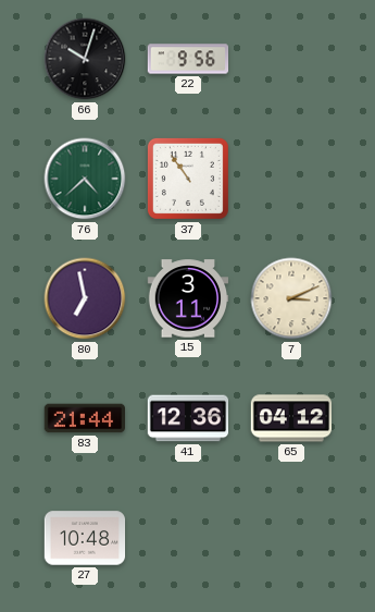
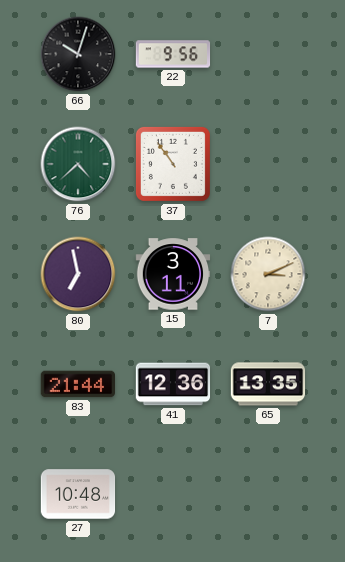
65: 04:12 -> 13:35
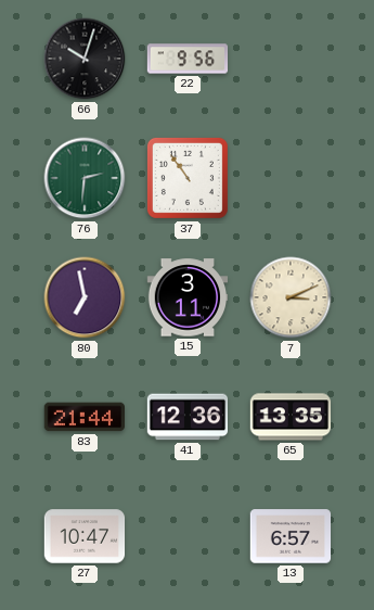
76: 4:38 -> 2:31
27: 10:48 -> 10:47
13: none -> 6:57
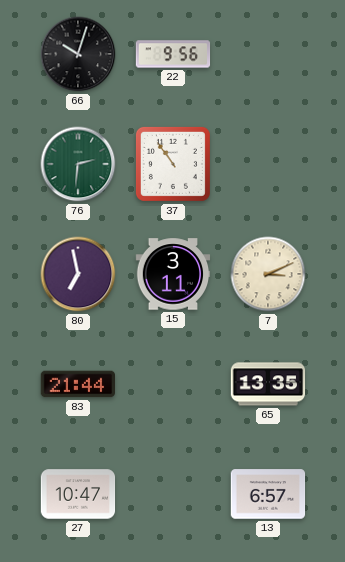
41: 12:36 -> none
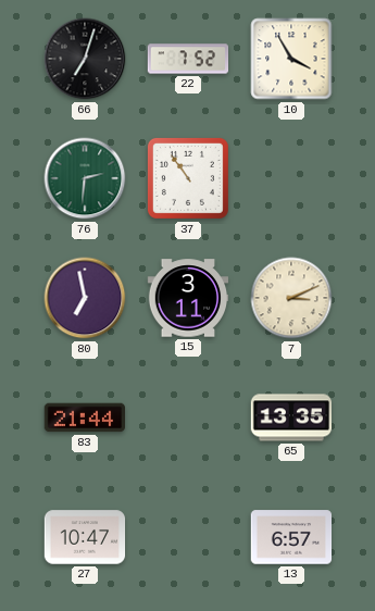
66: 10:03 -> 7:03
22: 9:56 -> 7:52
10: none -> 3:55
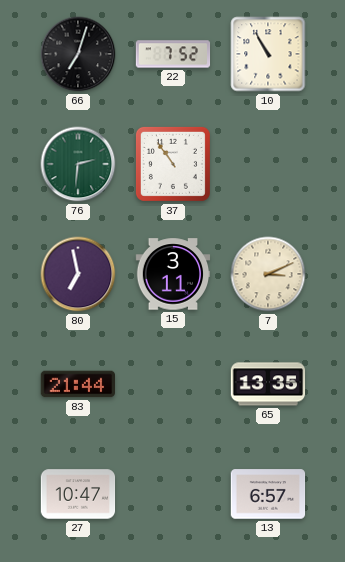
10: 3:55 -> 10:55
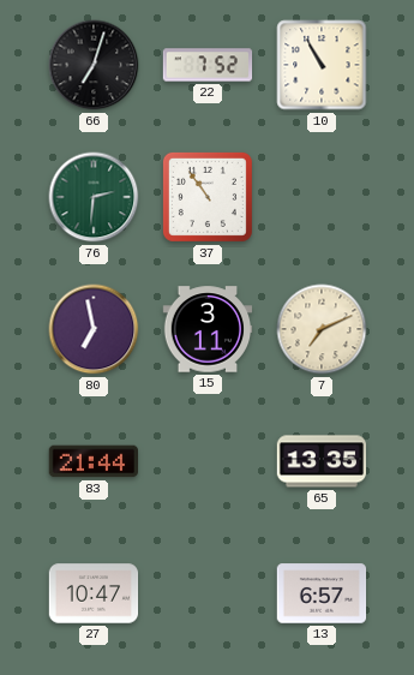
7: 3:11 -> 7:11
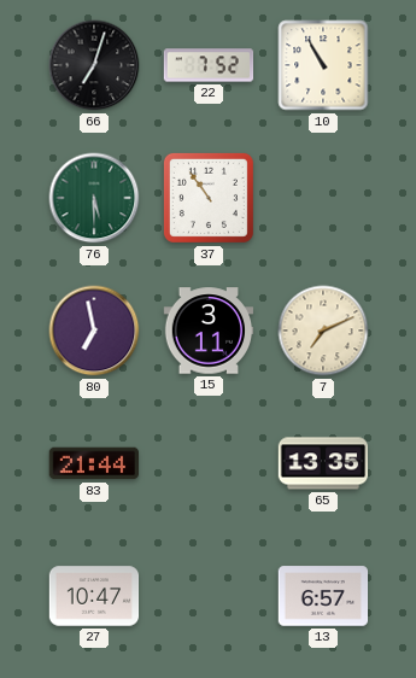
76: 2:31 -> 5:30
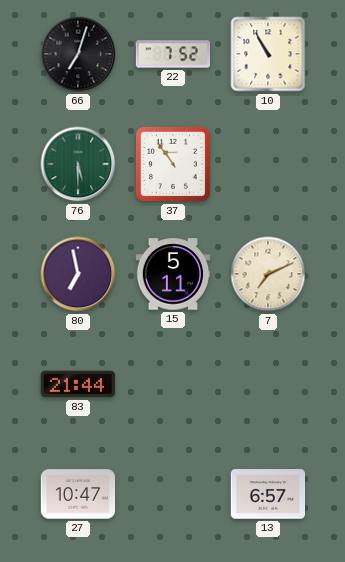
15: 3:11 -> 5:11
65: 13:35 -> none
